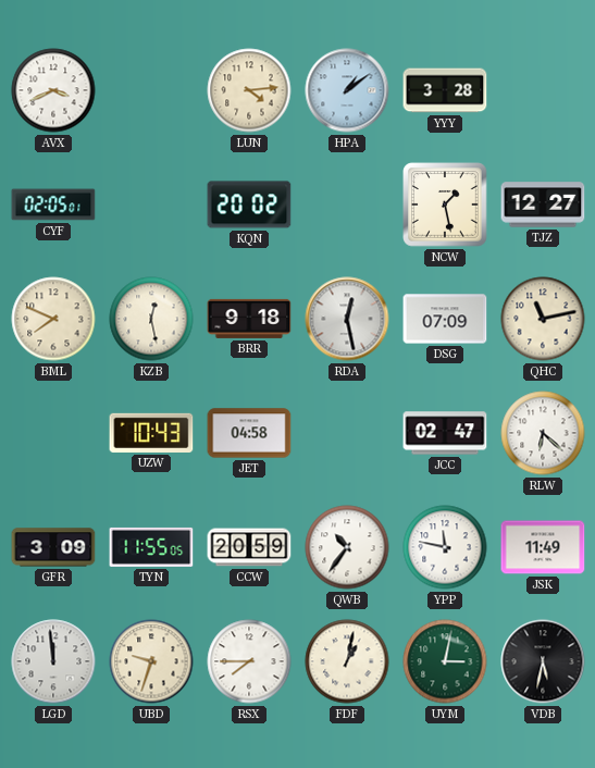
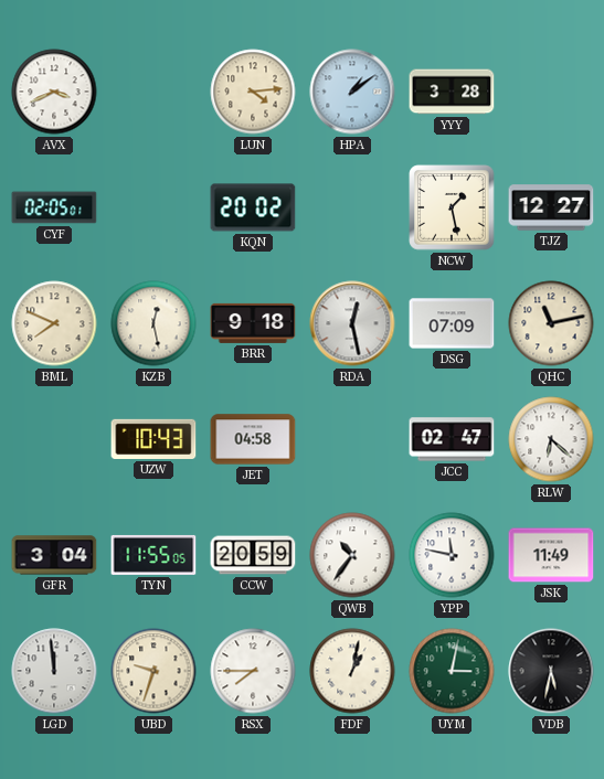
GFR: 3:09 -> 3:04
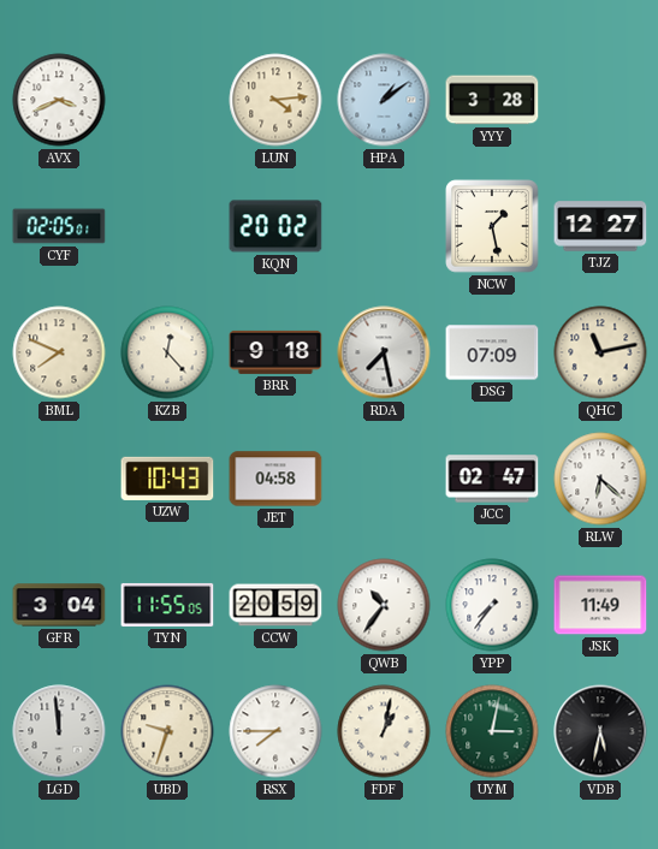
KZB: 12:28 -> 12:23
RDA: 12:28 -> 7:28
YPP: 11:47 -> 7:36
